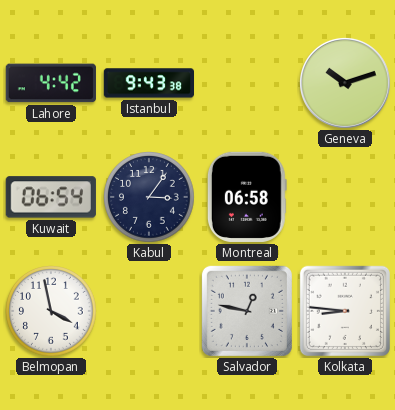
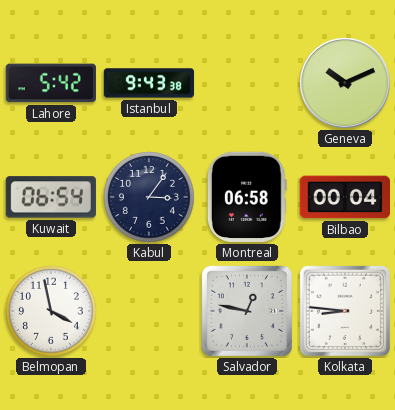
Lahore: 4:42 -> 5:42
Geneva: 10:12 -> 10:11
Bilbao: none -> 00:04
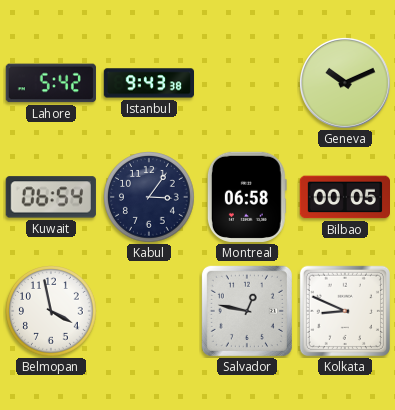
Bilbao: 00:04 -> 00:05
Kolkata: 8:46 -> 8:49
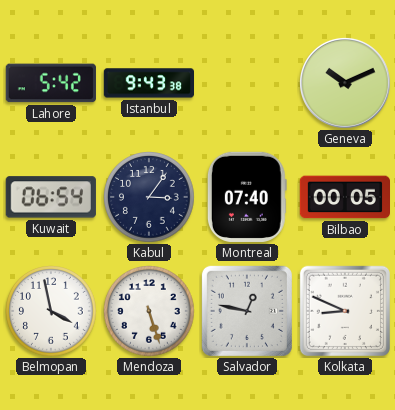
Montreal: 06:58 -> 07:40
Mendoza: none -> 5:27
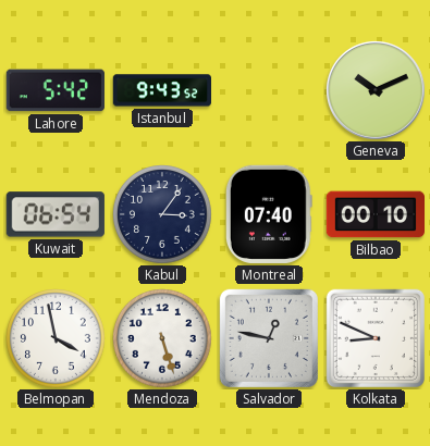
Istanbul: 9:43:38 -> 9:43:52
Bilbao: 00:05 -> 00:10
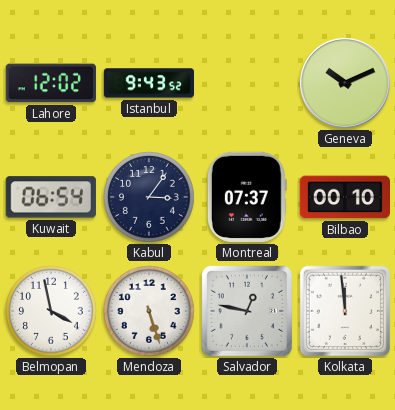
Lahore: 5:42 -> 12:02
Montreal: 07:40 -> 07:37
Kolkata: 8:49 -> 11:59
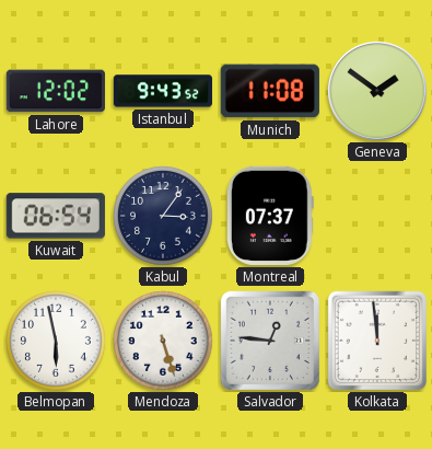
Munich: none -> 11:08
Geneva: 10:11 -> 1:51
Bilbao: 00:10 -> none
Belmopan: 3:58 -> 5:58
Salvador: 12:47 -> 12:46
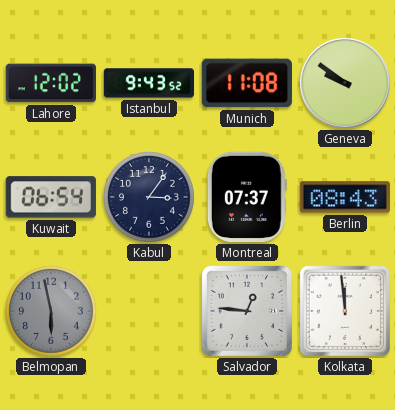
Geneva: 1:51 -> 9:51
Berlin: none -> 08:43
Belmopan dial: white -> grey
Mendoza: 5:27 -> none
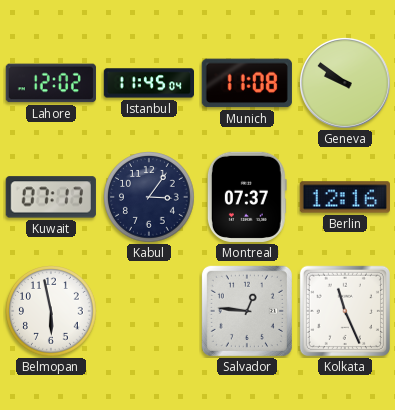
Istanbul: 9:43 -> 11:45
Kuwait: 06:54 -> 07:17
Berlin: 08:43 -> 12:16
Belmopan dial: grey -> white
Kolkata: 11:59 -> 11:26
